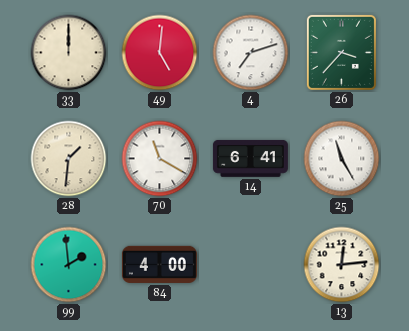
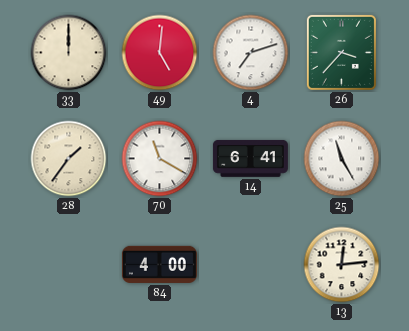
28: 1:31 -> 1:36
99: 1:59 -> none
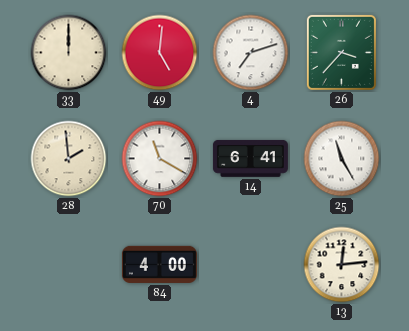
28: 1:36 -> 1:59
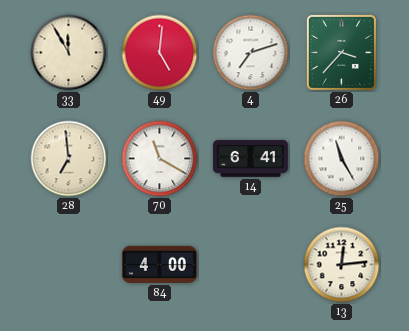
33: 12:00 -> 11:55
28: 1:59 -> 6:59
